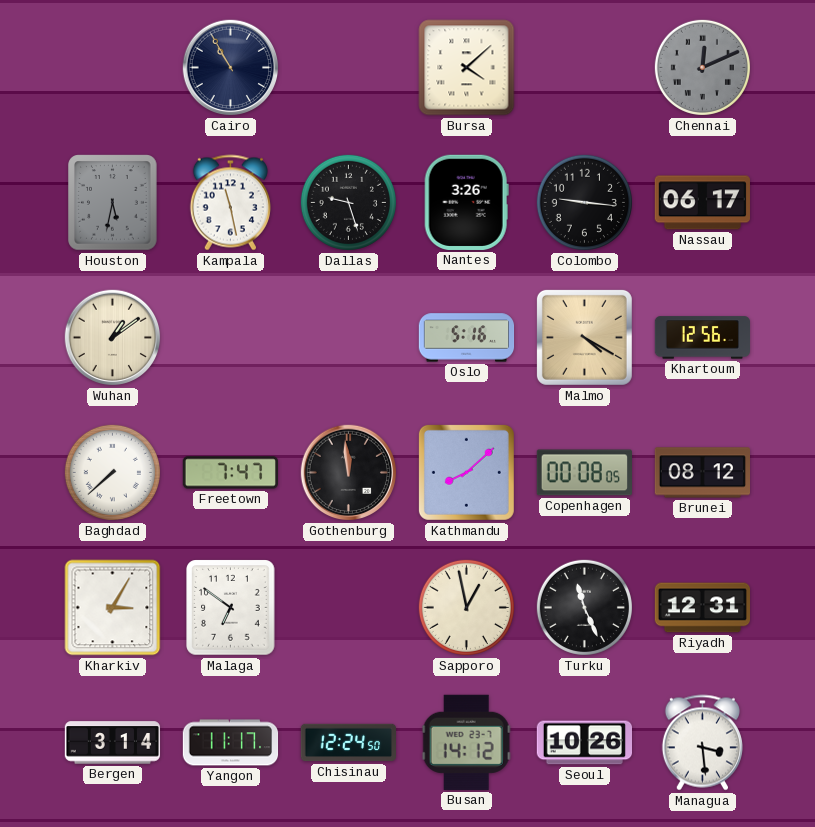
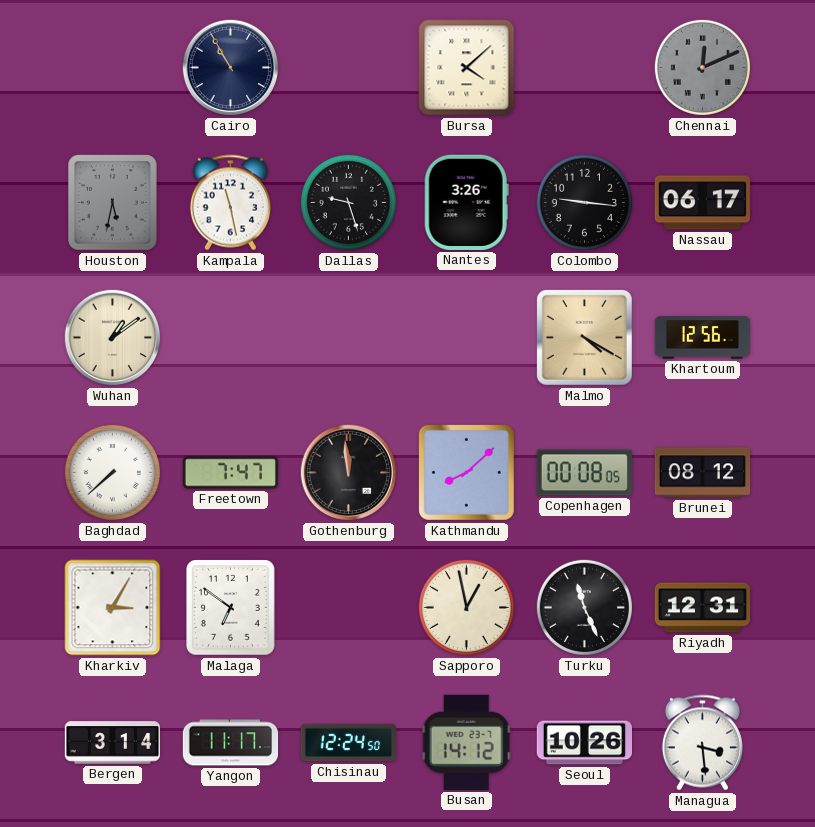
Oslo: 5:16 -> none
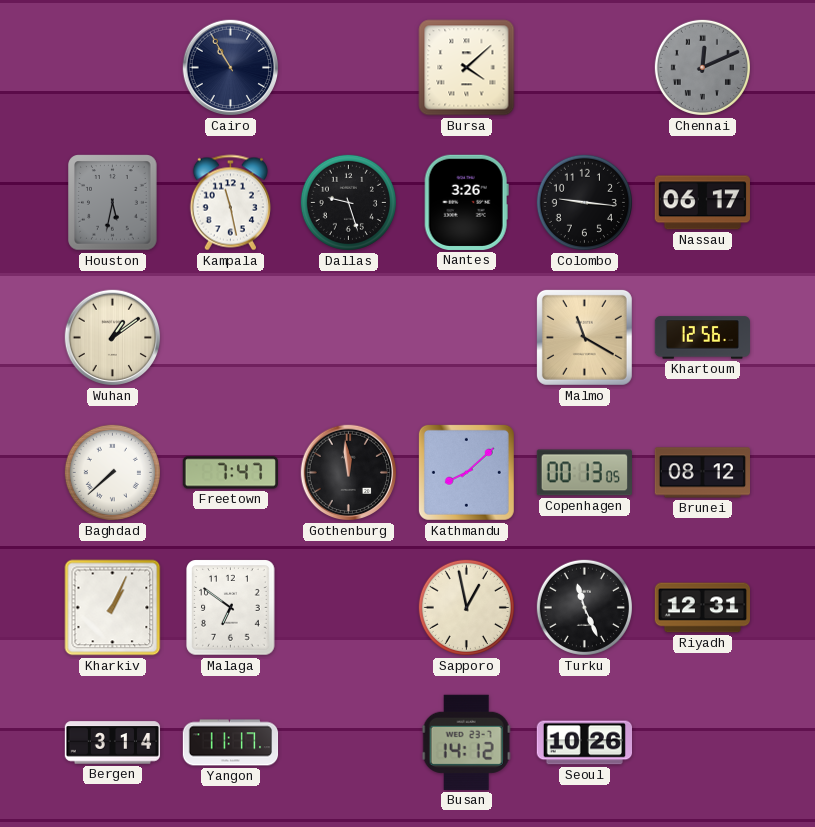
Malmo: 4:20 -> 11:20
Copenhagen: 00:08 -> 00:13
Kharkiv: 3:05 -> 1:04
Chisinau: 12:24 -> none
Managua: 3:29 -> none
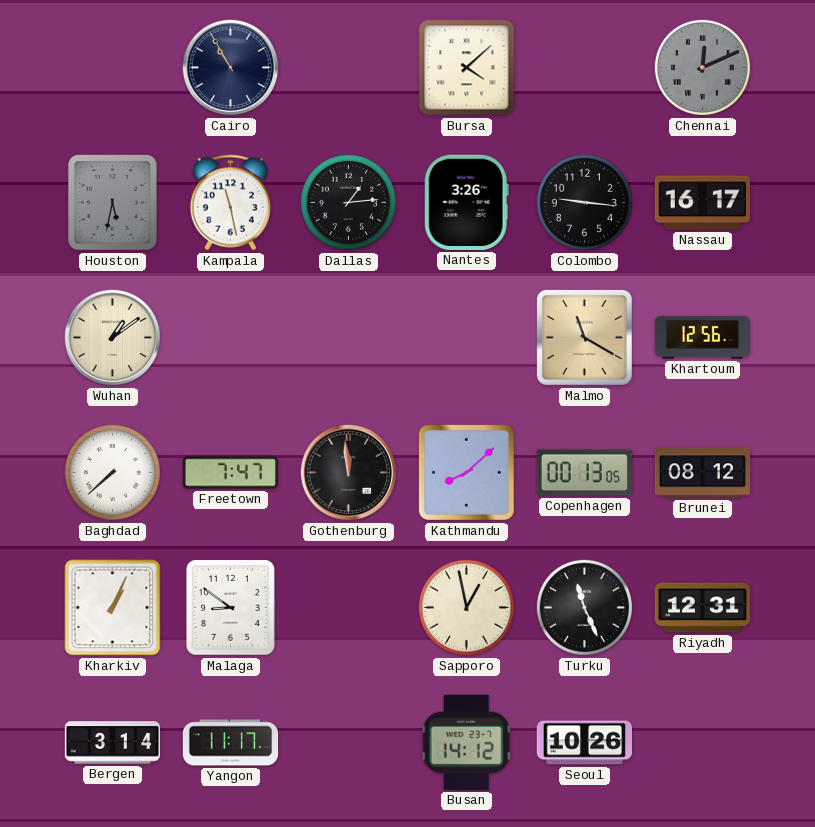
Dallas: 9:27 -> 1:14
Nassau: 06:17 -> 16:17
Malaga: 6:51 -> 8:51
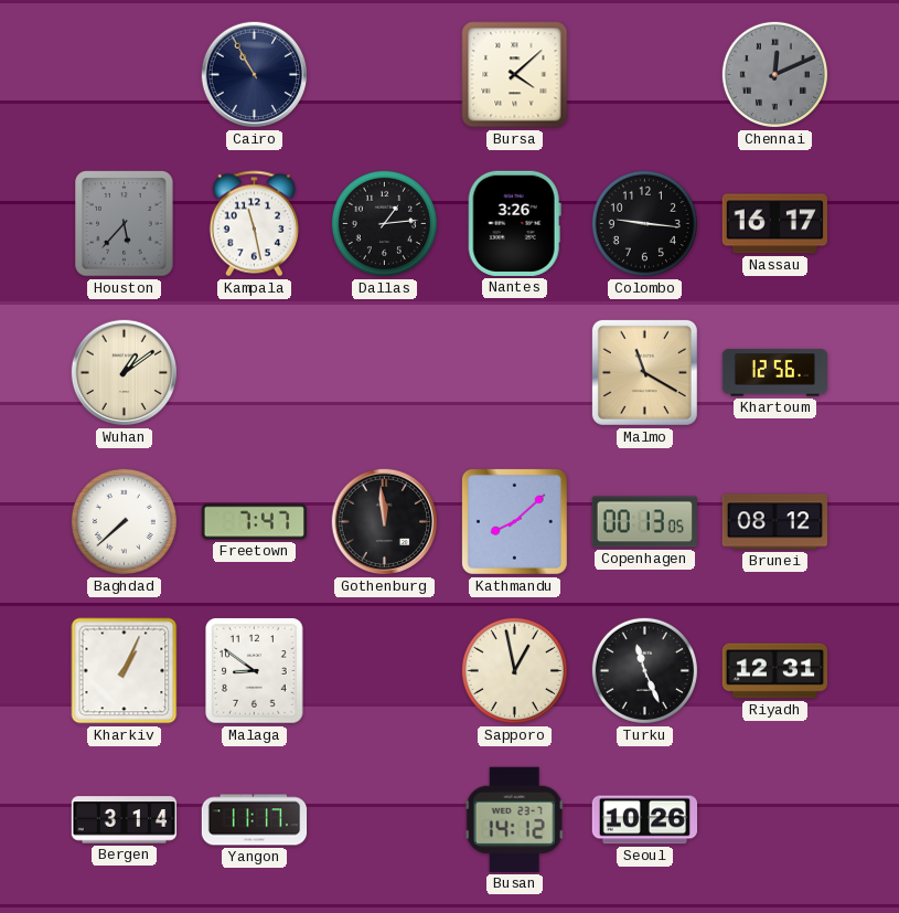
Houston: 5:32 -> 5:37
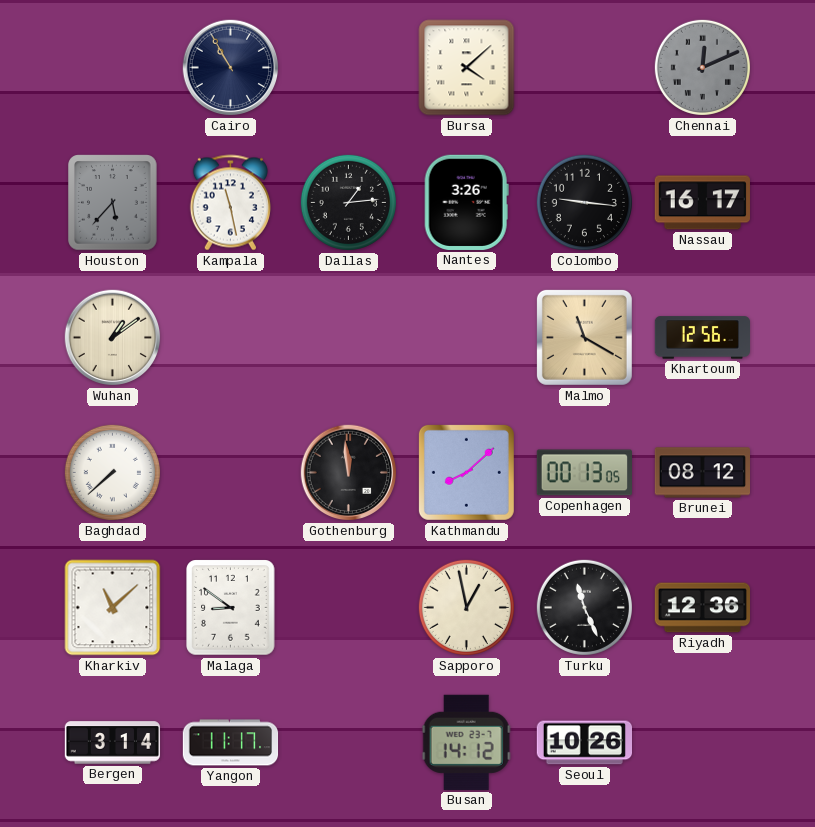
Freetown: 7:47 -> none
Kharkiv: 1:04 -> 11:08
Riyadh: 12:31 -> 12:36
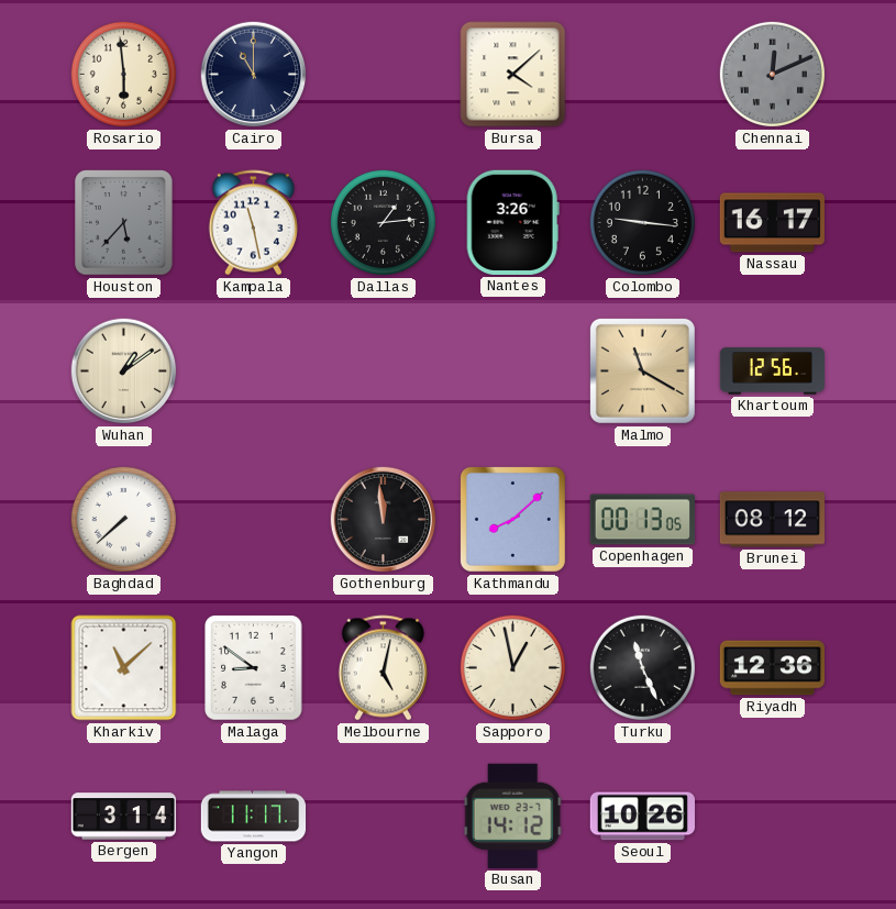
Rosario: none -> 5:59
Cairo: 10:55 -> 11:00
Melbourne: none -> 5:02
